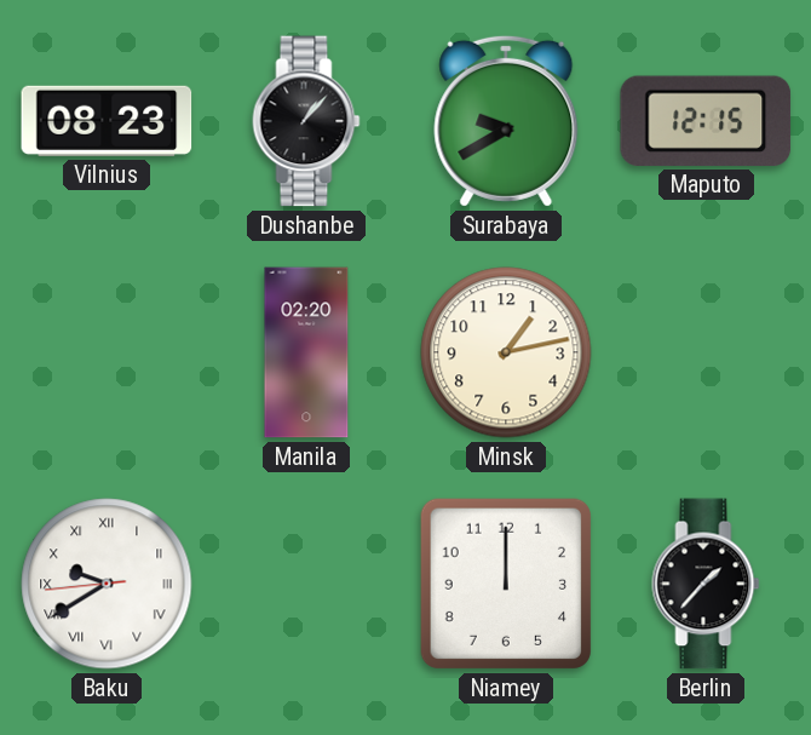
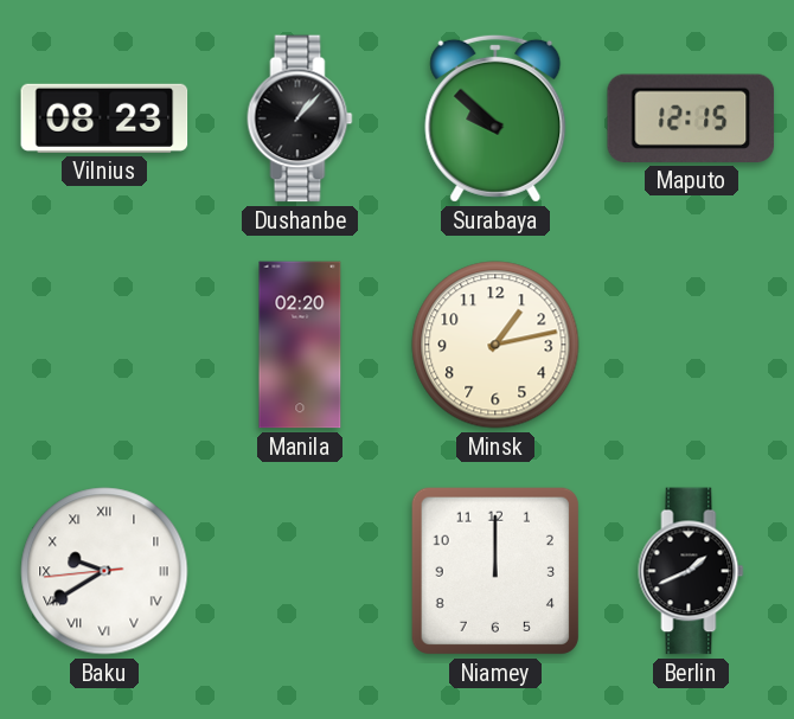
Surabaya: 9:40 -> 9:52
Berlin: 1:37 -> 1:41
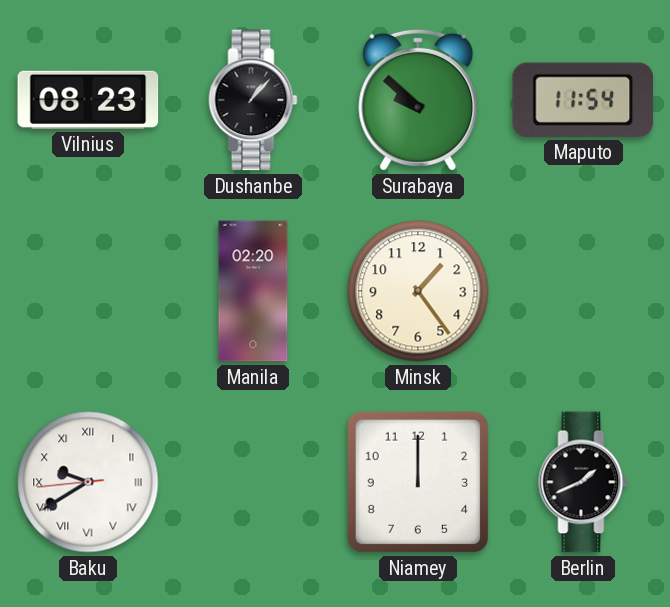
Maputo: 12:15 -> 11:54
Minsk: 1:13 -> 1:24
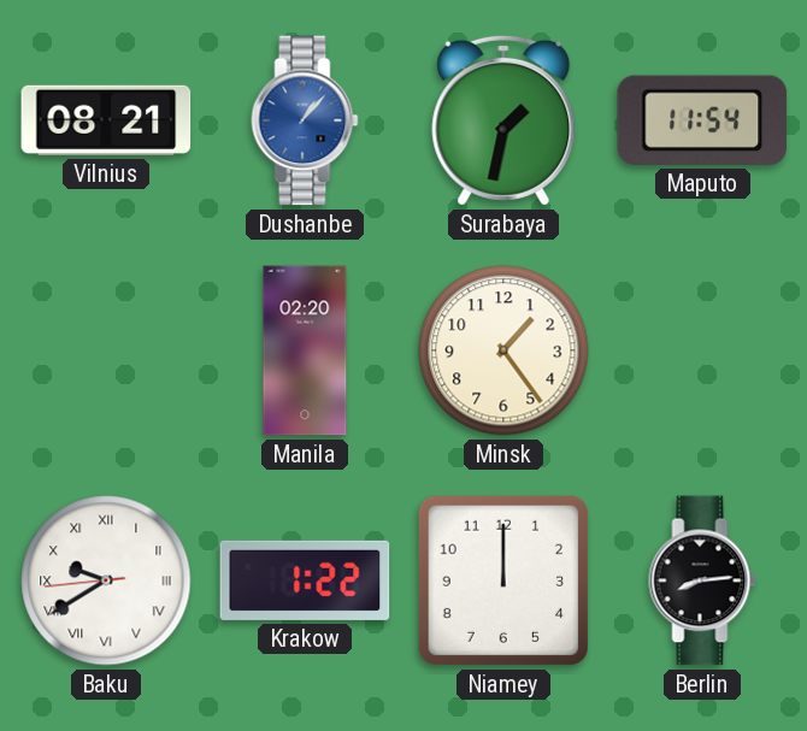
Vilnius: 08:23 -> 08:21
Dushanbe dial: black -> blue
Surabaya: 9:52 -> 1:32
Krakow: none -> 1:22
Berlin: 1:41 -> 8:14
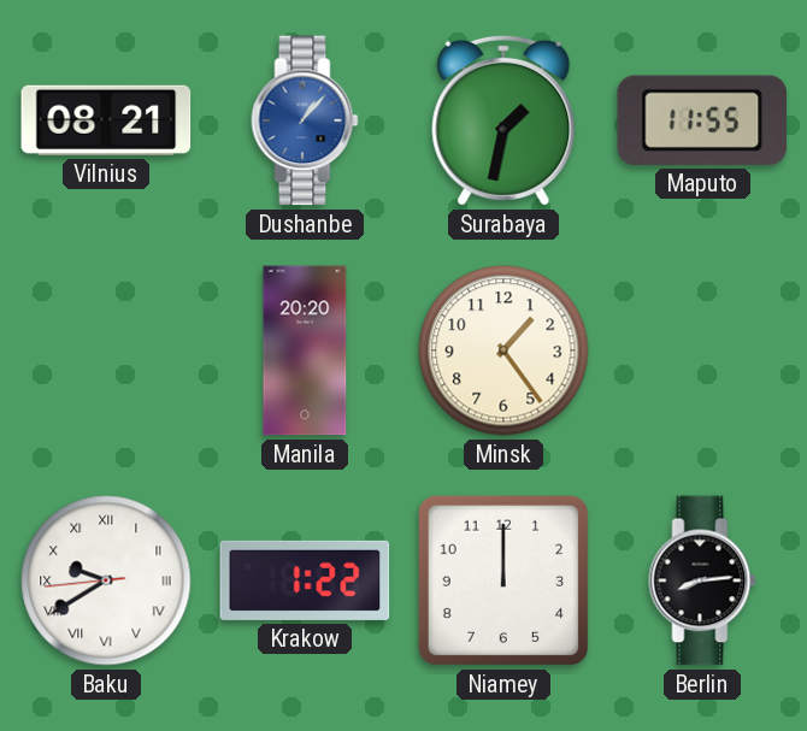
Maputo: 11:54 -> 11:55
Manila: 02:20 -> 20:20
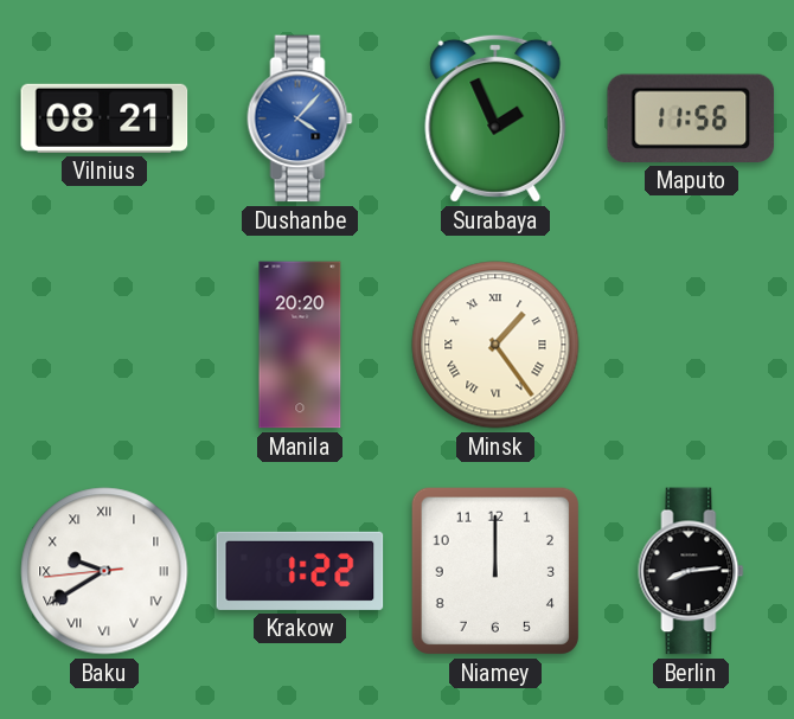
Dushanbe: 1:07 -> 4:07
Surabaya: 1:32 -> 1:56
Maputo: 11:55 -> 11:56
Minsk numerals: Arabic -> Roman
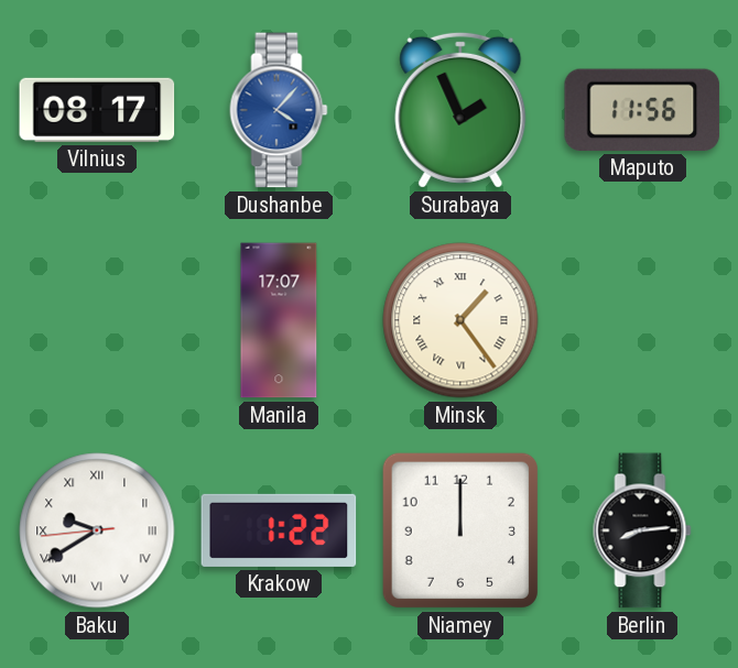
Vilnius: 08:21 -> 08:17
Manila: 20:20 -> 17:07
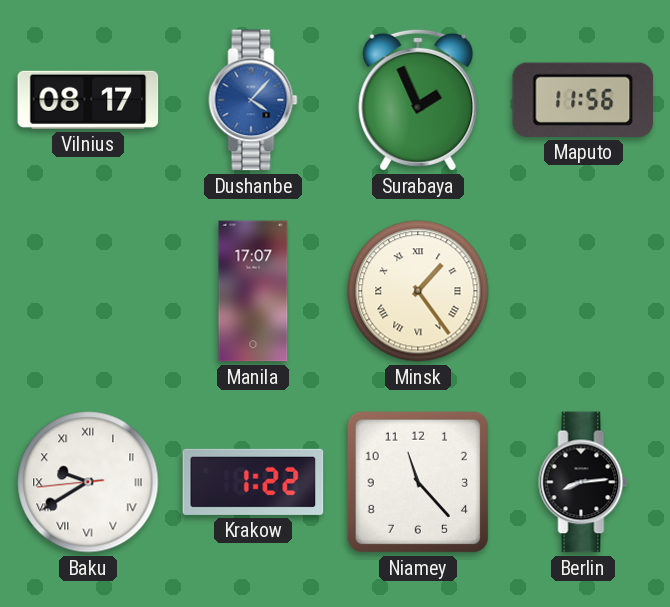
Niamey: 12:00 -> 11:23
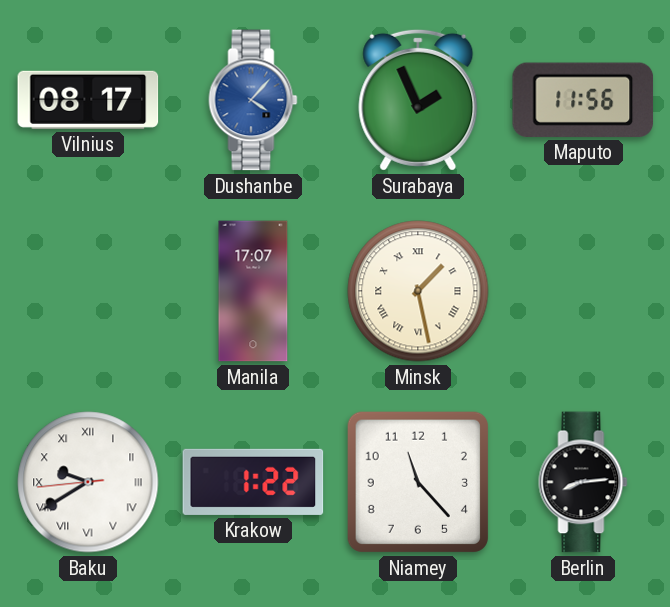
Minsk: 1:24 -> 1:28
